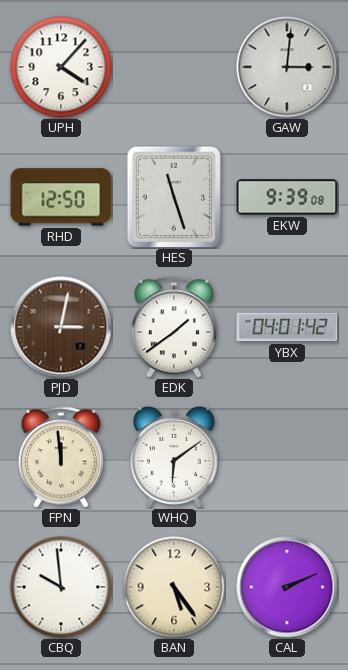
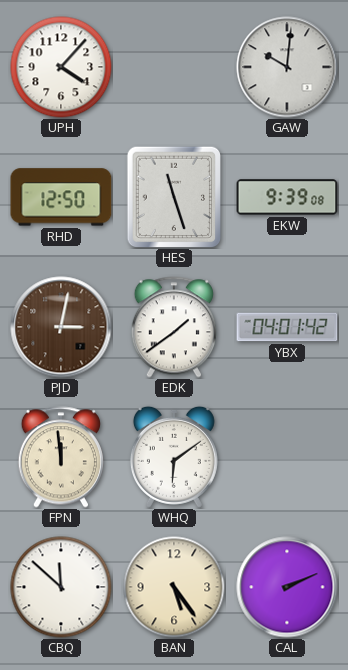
GAW: 3:01 -> 10:01
CBQ: 9:59 -> 11:52
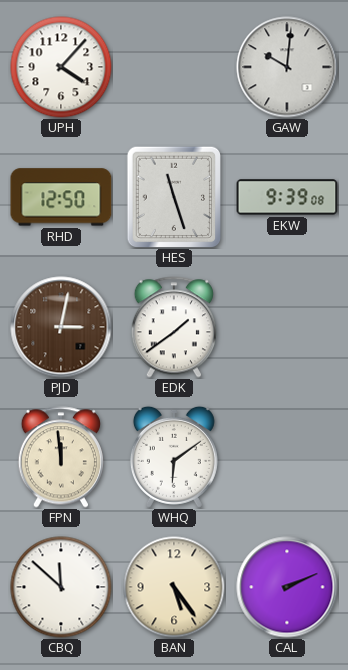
YBX: 04:01 -> none
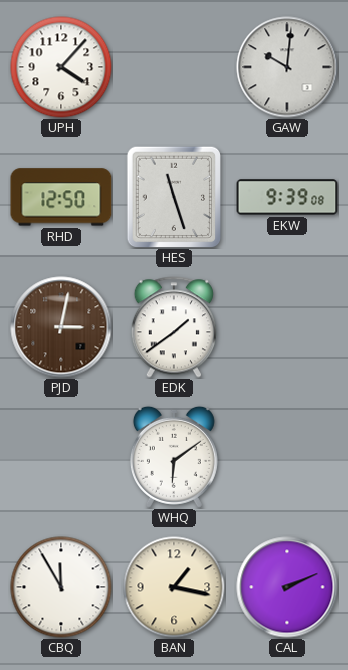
FPN: 11:59 -> none
CBQ: 11:52 -> 11:55
BAN: 5:24 -> 1:17
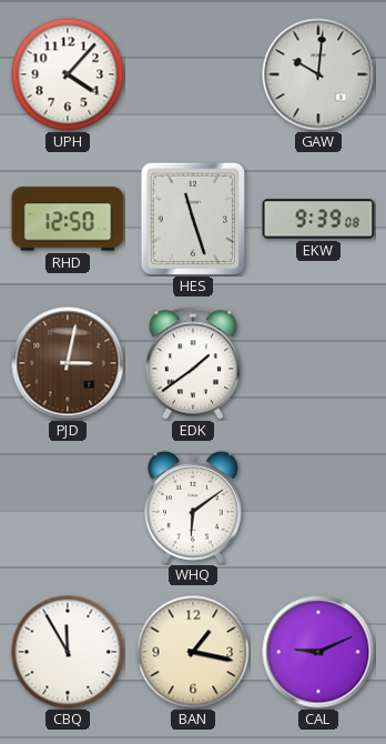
CAL: 2:11 -> 9:11
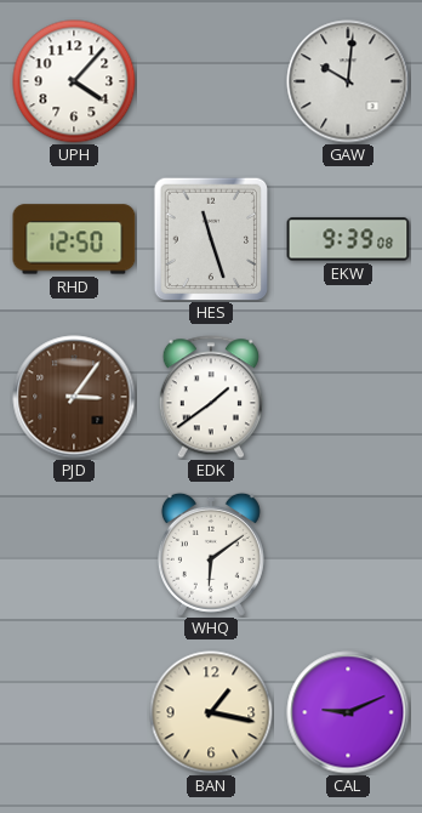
PJD: 3:02 -> 3:06
CBQ: 11:55 -> none
